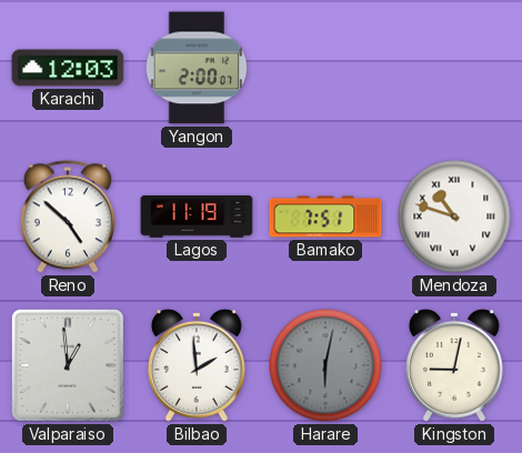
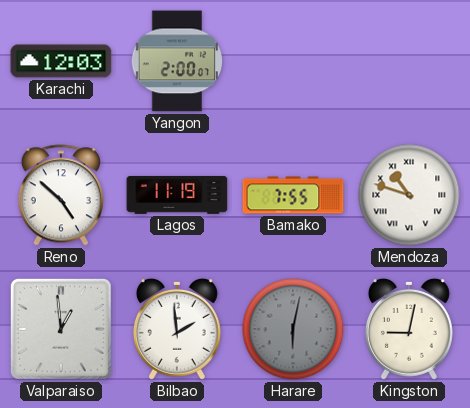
Bamako: 7:51 -> 7:55
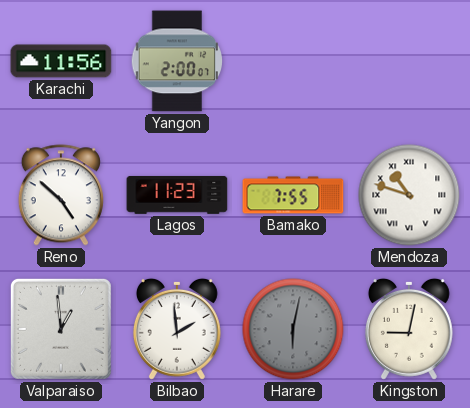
Karachi: 12:03 -> 11:56
Lagos: 11:19 -> 11:23
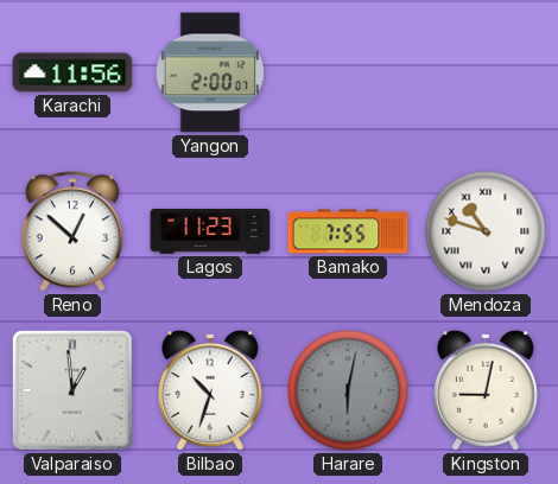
Reno: 4:52 -> 12:52
Bilbao: 1:59 -> 10:33
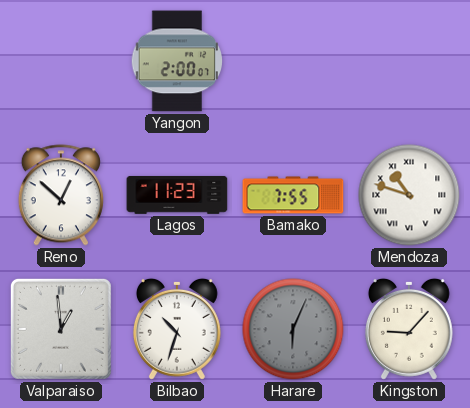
Karachi: 11:56 -> none
Harare: 6:02 -> 6:04
Kingston: 9:02 -> 9:07
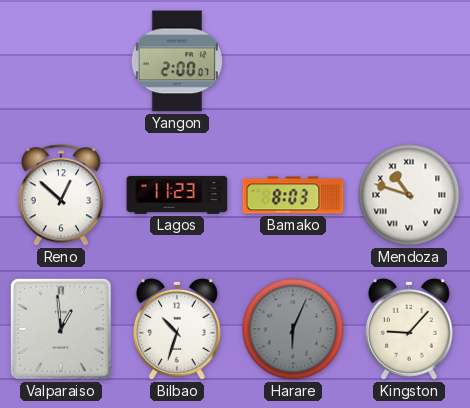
Bamako: 7:55 -> 8:03
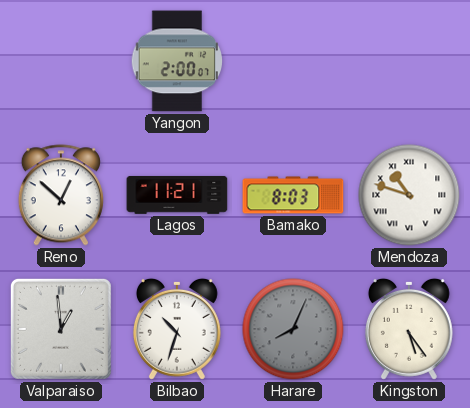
Lagos: 11:23 -> 11:21
Harare: 6:04 -> 8:04
Kingston: 9:07 -> 5:24
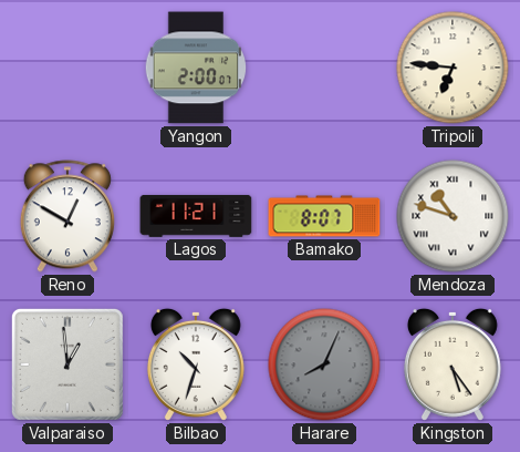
Tripoli: none -> 6:46
Reno: 12:52 -> 12:50
Bamako: 8:03 -> 8:07
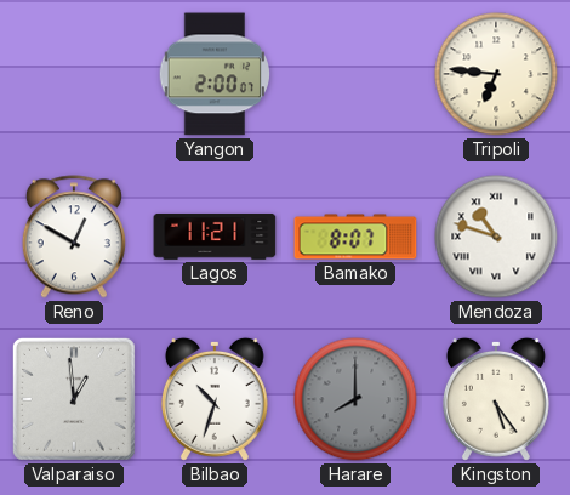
Harare: 8:04 -> 8:00
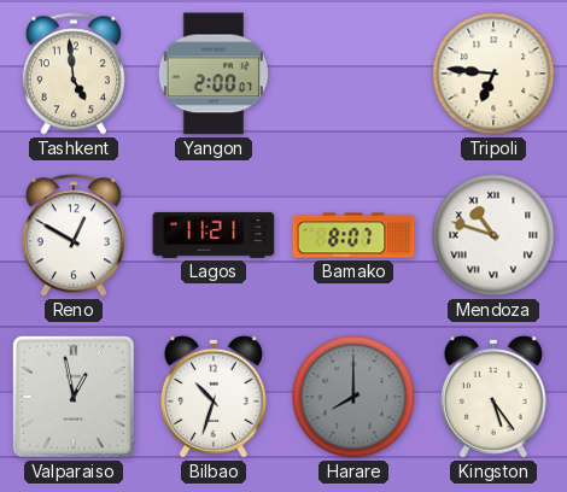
Tashkent: none -> 4:59
Valparaiso: 12:59 -> 12:58
